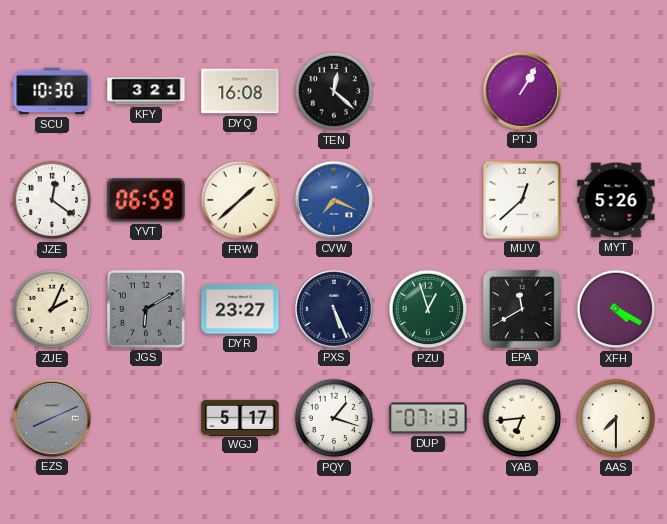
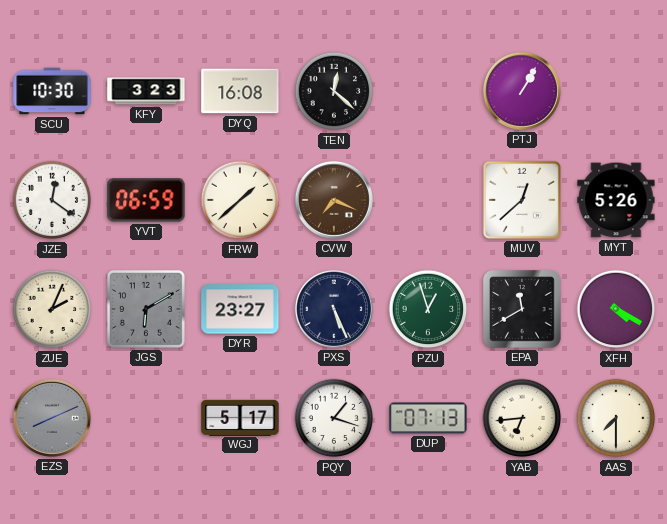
KFY: 3:21 -> 3:23
CVW dial: blue -> brown
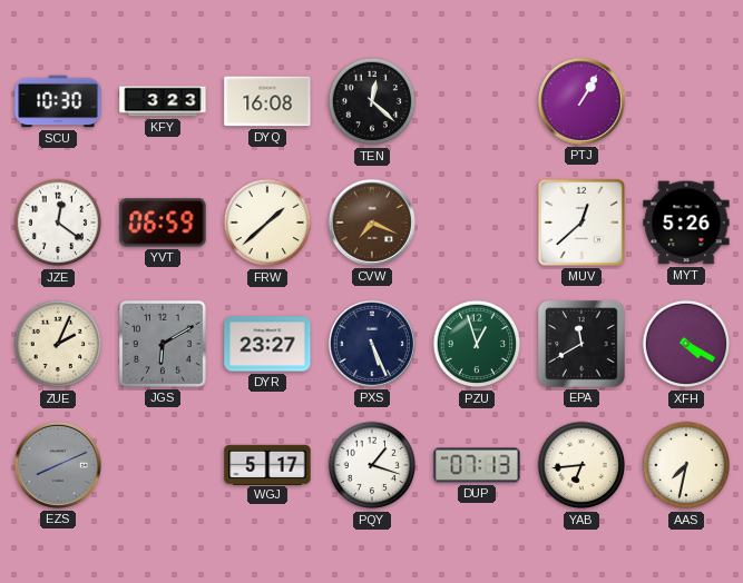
AAS: 7:30 -> 7:32
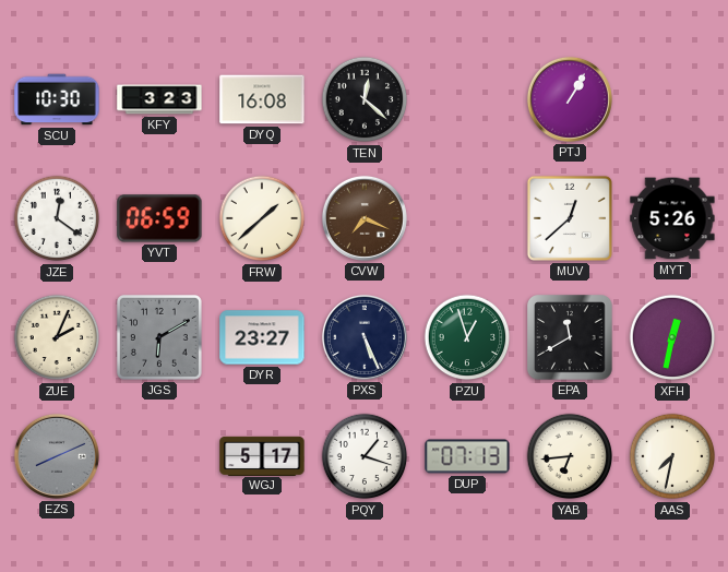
XFH: 4:20 -> 12:32
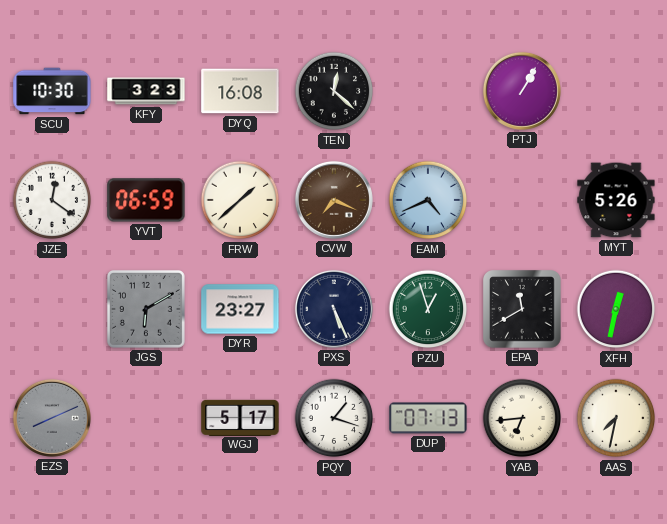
EAM: none -> 4:41
MUV: 12:38 -> none
ZUE: 2:04 -> none
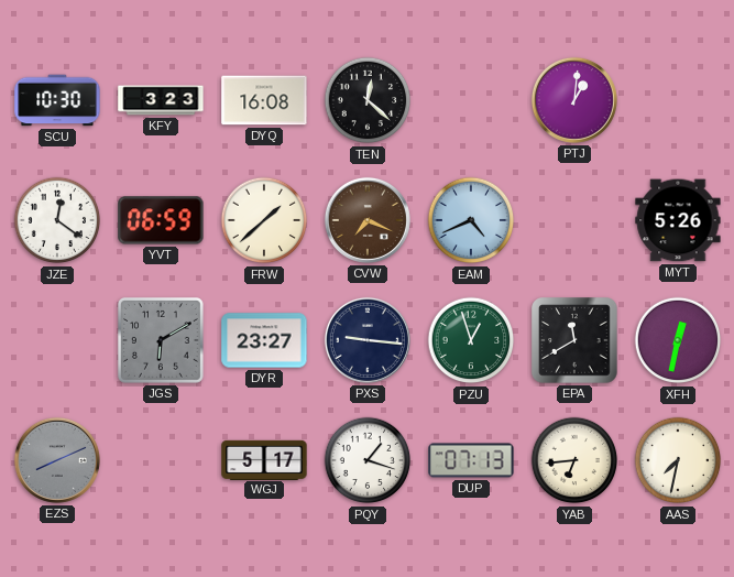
PTJ: 1:05 -> 1:01
PXS: 5:26 -> 9:16
